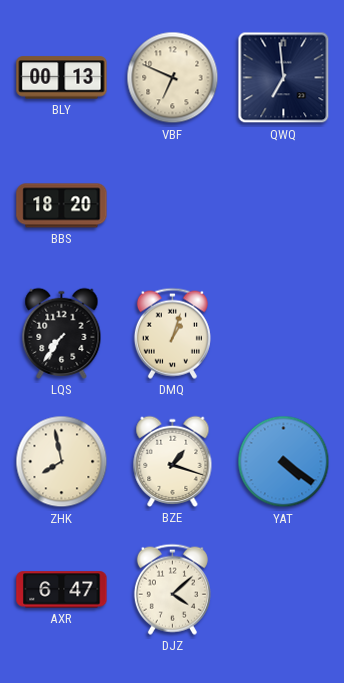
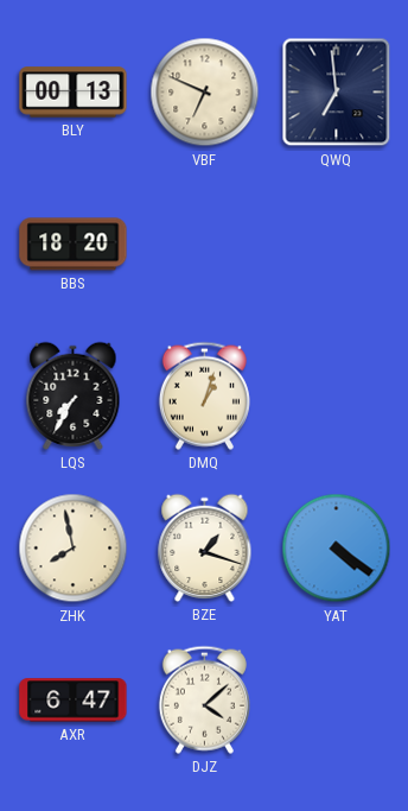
LQS: 7:36 -> 7:35
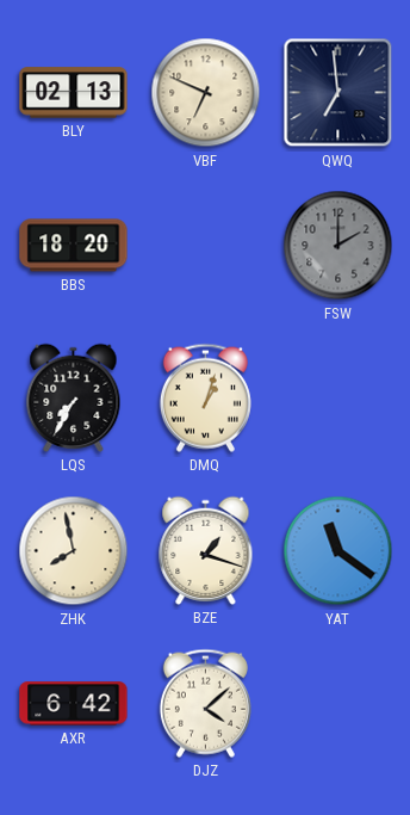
BLY: 00:13 -> 02:13
FSW: none -> 2:00
YAT: 4:21 -> 11:21
AXR: 6:47 -> 6:42
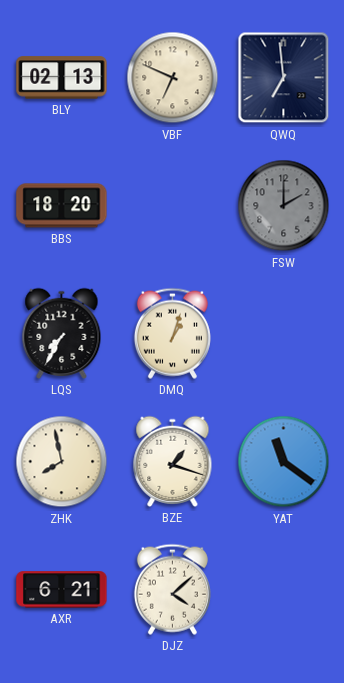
AXR: 6:42 -> 6:21
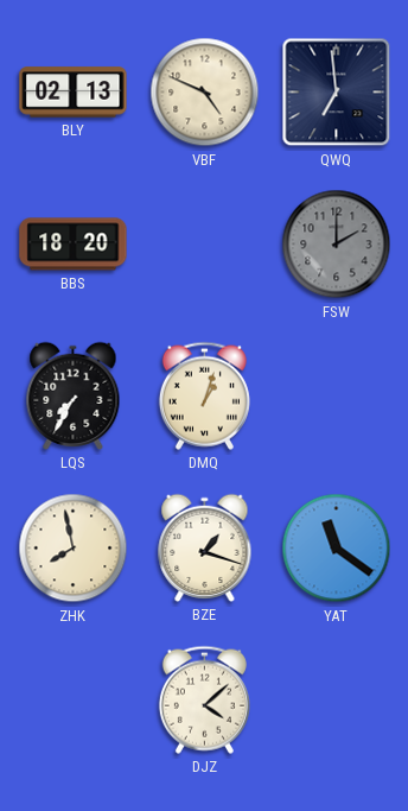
VBF: 6:49 -> 4:49
AXR: 6:21 -> none
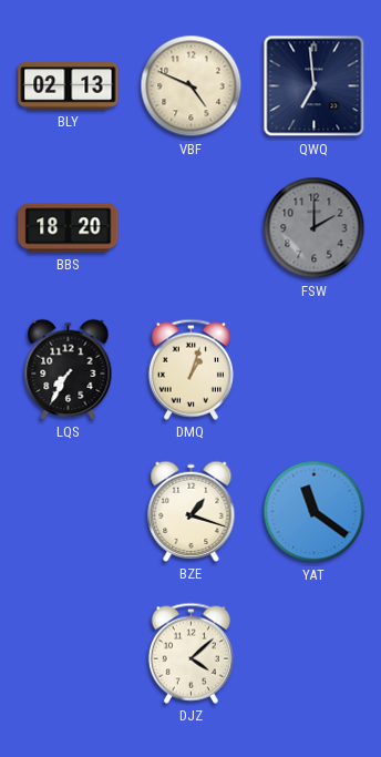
ZHK: 7:58 -> none
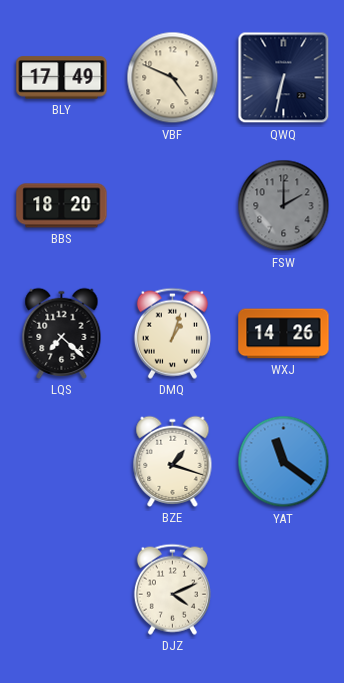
BLY: 02:13 -> 17:49
QWQ: 6:59 -> 6:32
LQS: 7:35 -> 7:22
WXJ: none -> 14:26
DJZ: 4:08 -> 4:11
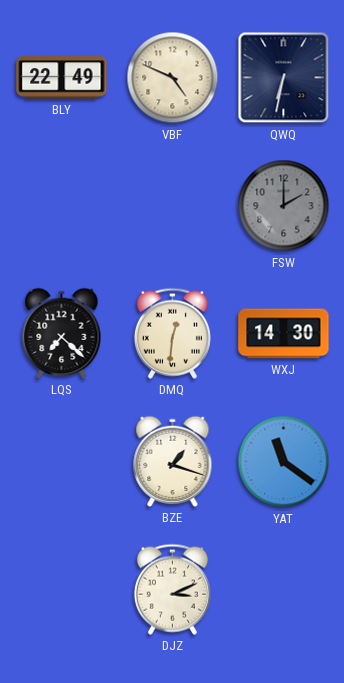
BLY: 17:49 -> 22:49
BBS: 18:20 -> none
DMQ: 1:03 -> 12:31
WXJ: 14:26 -> 14:30
DJZ: 4:11 -> 3:11
